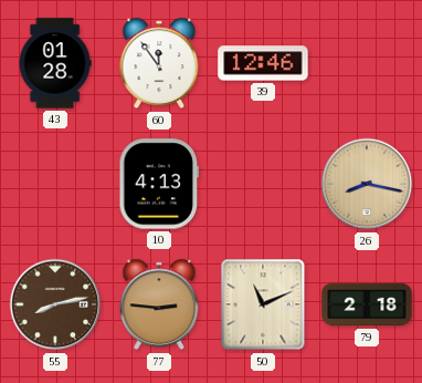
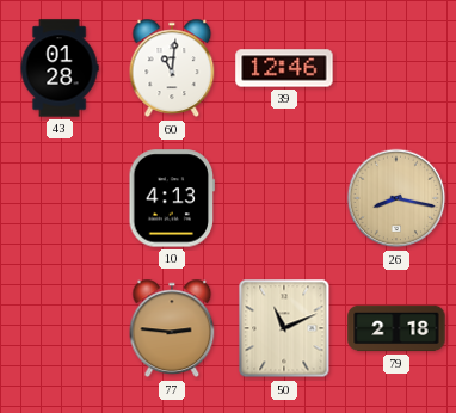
60: 11:54 -> 11:01
55: 8:13 -> none
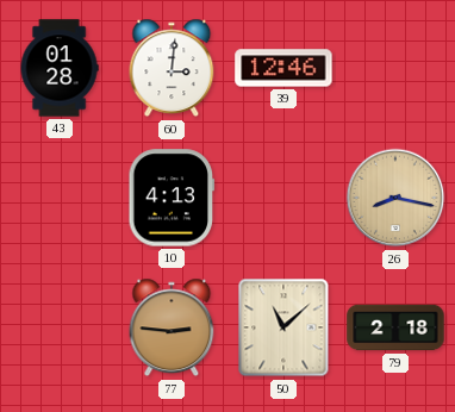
60: 11:01 -> 3:01
50: 11:11 -> 11:08
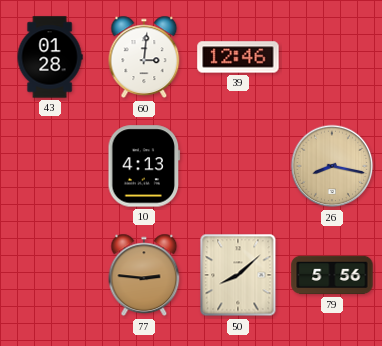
50: 11:08 -> 8:08
79: 2:18 -> 5:56
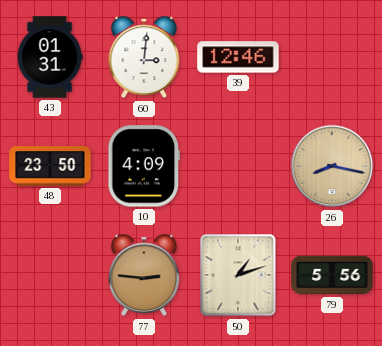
43: 01:28 -> 01:31
48: none -> 23:50
10: 4:13 -> 4:09
50: 8:08 -> 1:12
